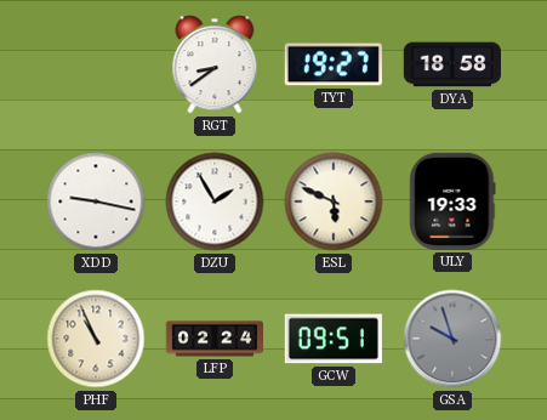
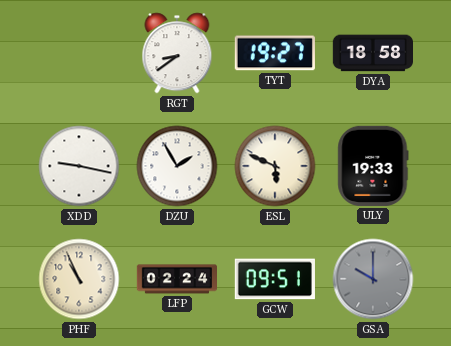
GSA: 9:57 -> 10:00
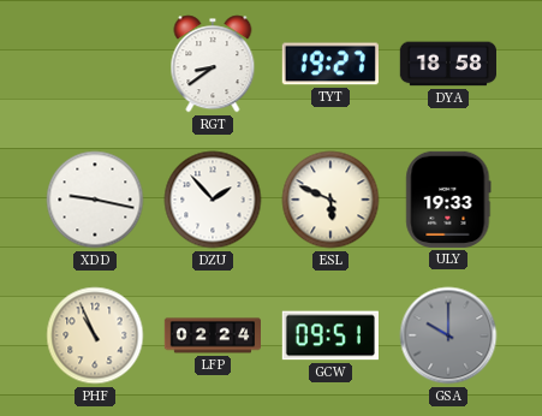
DZU: 1:55 -> 1:53
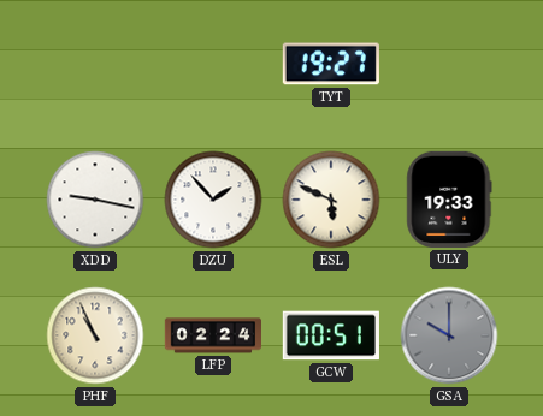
RGT: 8:39 -> none
DYA: 18:58 -> none
GCW: 09:51 -> 00:51
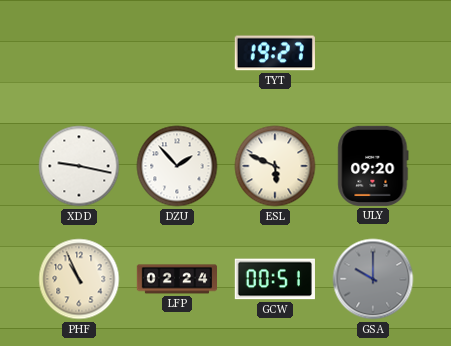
ULY: 19:33 -> 09:20
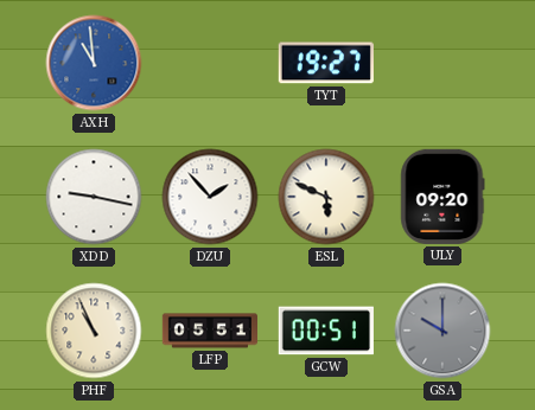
AXH: none -> 10:59
LFP: 02:24 -> 05:51
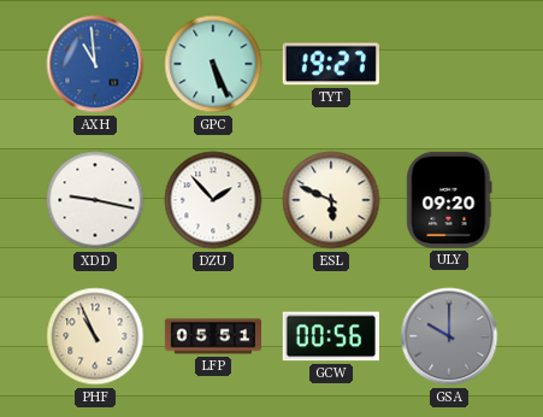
GPC: none -> 5:26
GCW: 00:51 -> 00:56
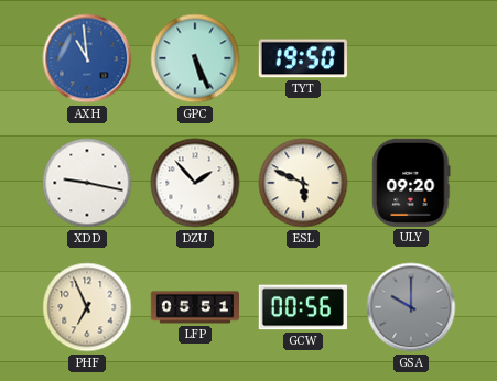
TYT: 19:27 -> 19:50
PHF: 10:56 -> 6:56
